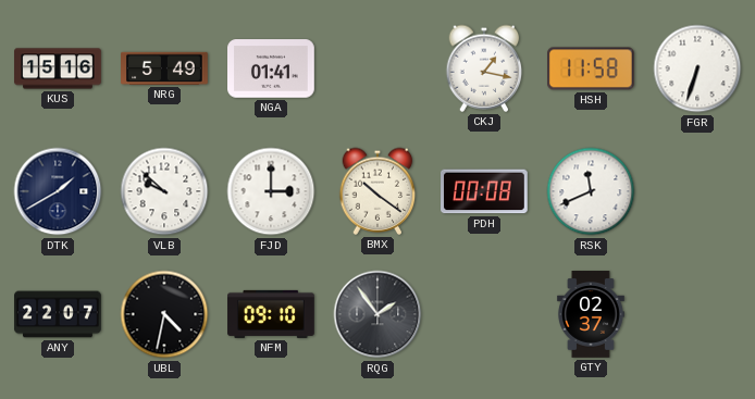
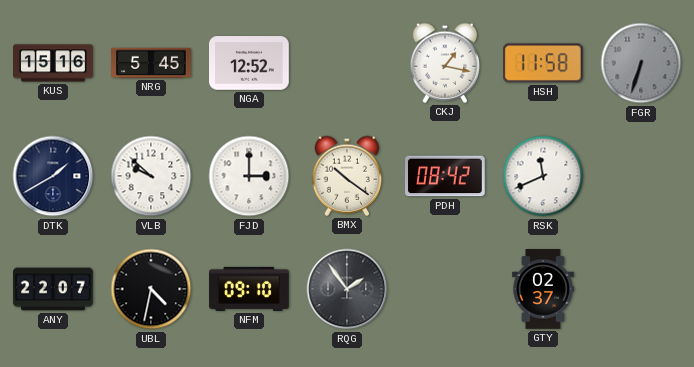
NRG: 5:49 -> 5:45
NGA: 01:41 -> 12:52
FGR dial: white -> grey
PDH: 00:08 -> 08:42
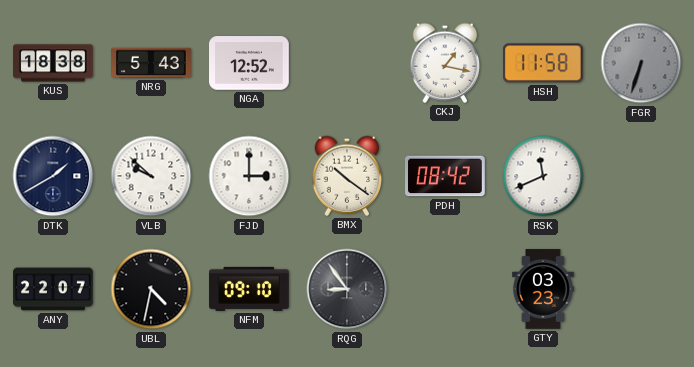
KUS: 15:16 -> 18:38
NRG: 5:45 -> 5:43
RQG: 1:54 -> 8:54
GTY: 02:37 -> 03:23
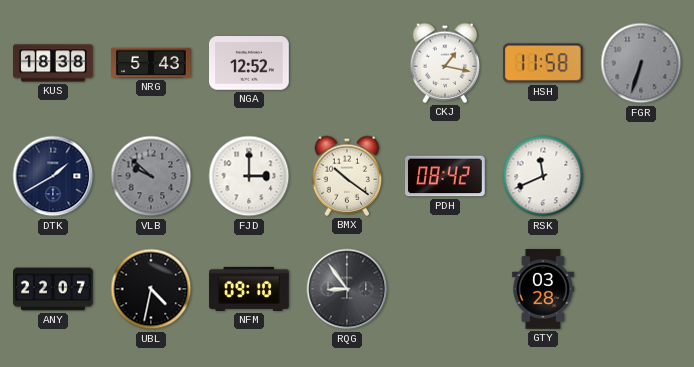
VLB dial: white -> grey
GTY: 03:23 -> 03:28
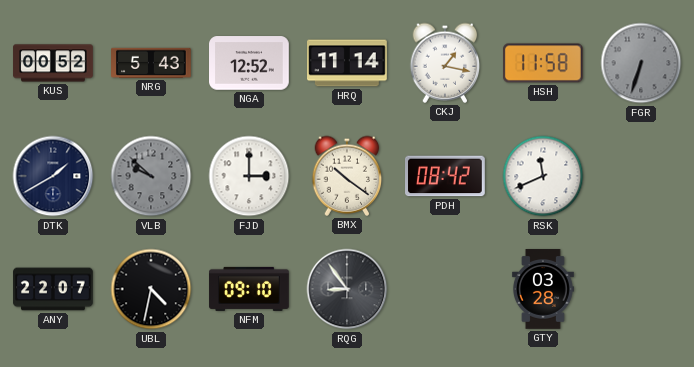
KUS: 18:38 -> 00:52
HRQ: none -> 11:14
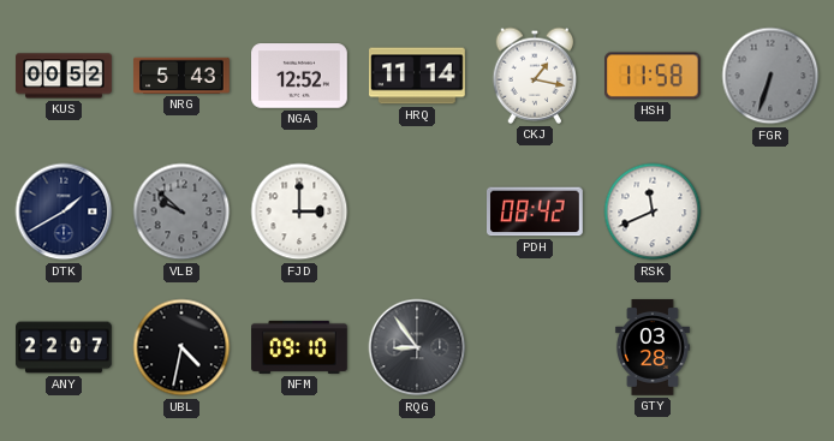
BMX: 10:21 -> none
